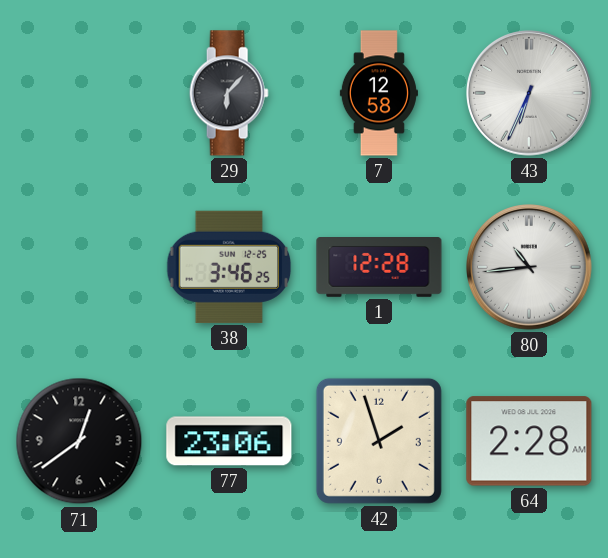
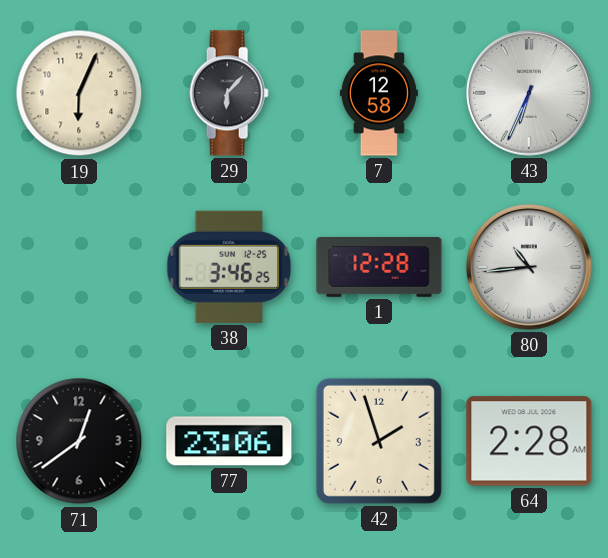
19: none -> 6:04
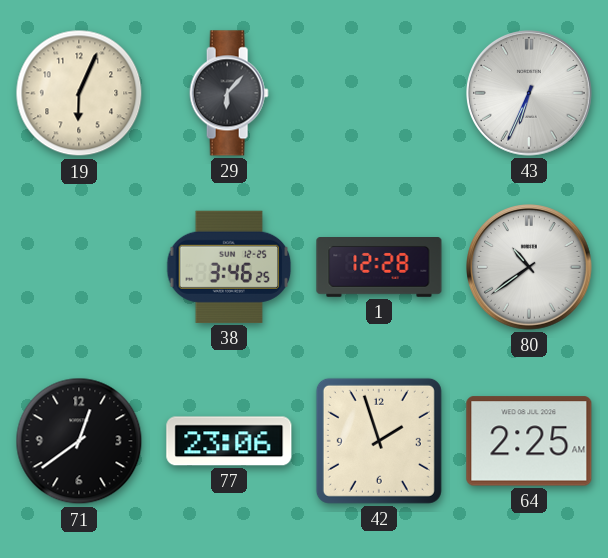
7: 12:58 -> none
80: 10:44 -> 10:39
64: 2:28 -> 2:25
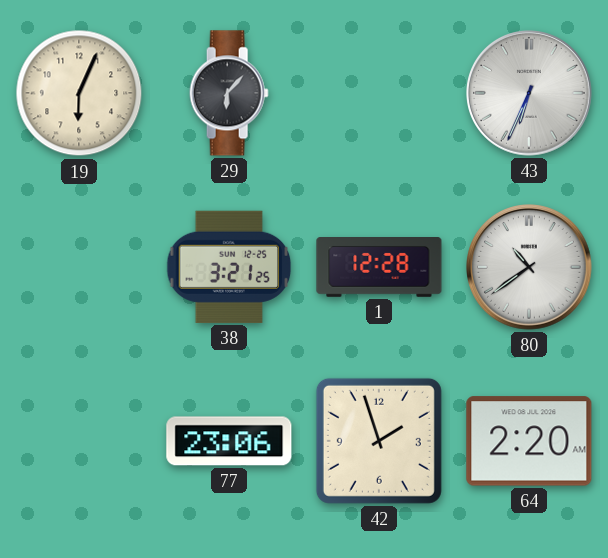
38: 3:46 -> 3:21
71: 12:39 -> none
64: 2:25 -> 2:20
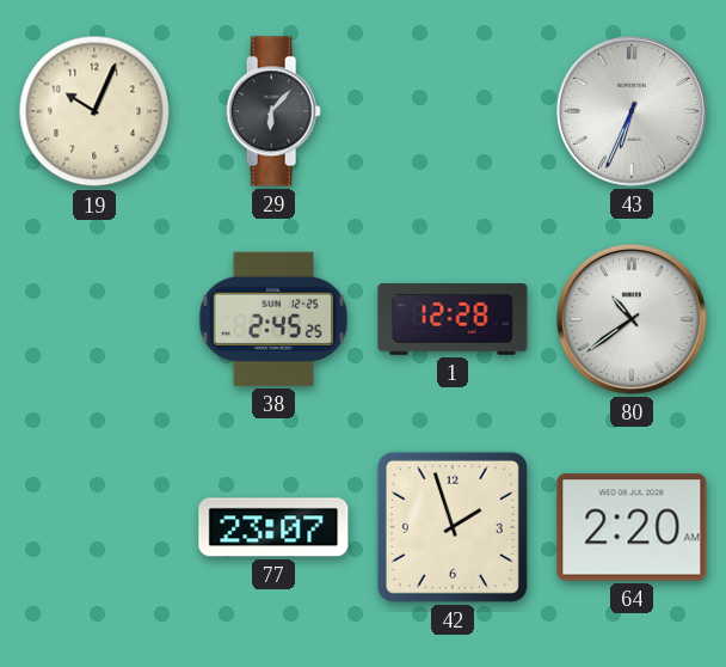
19: 6:04 -> 10:04
38: 3:21 -> 2:45
77: 23:06 -> 23:07
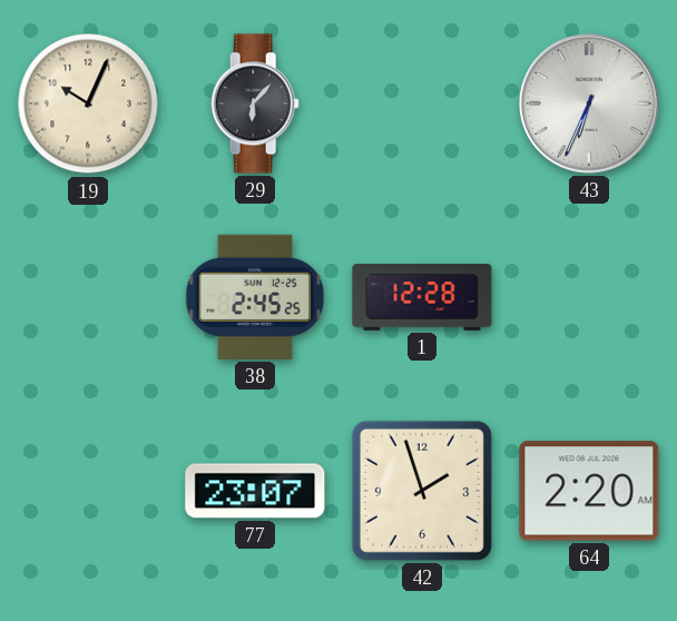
80: 10:39 -> none
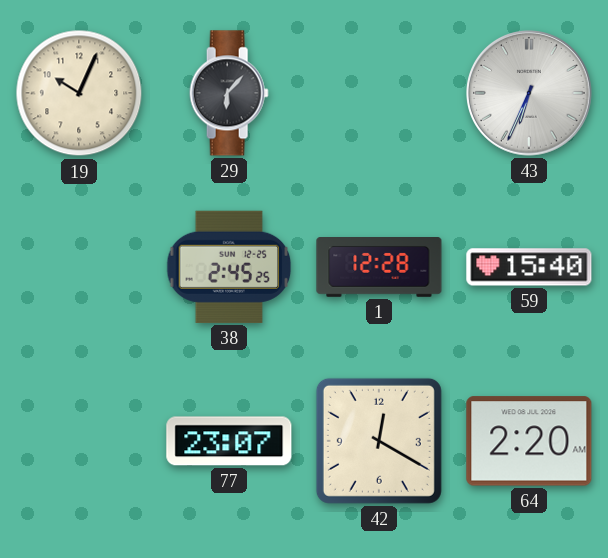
59: none -> 15:40
42: 1:57 -> 12:20
